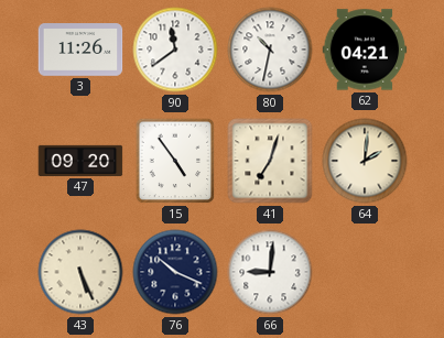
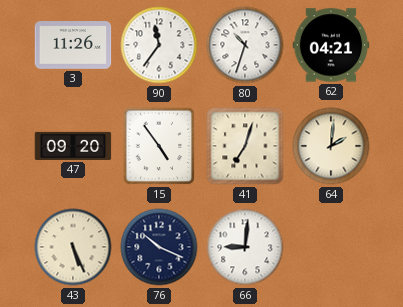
90: 11:39 -> 11:36
80: 10:32 -> 10:33
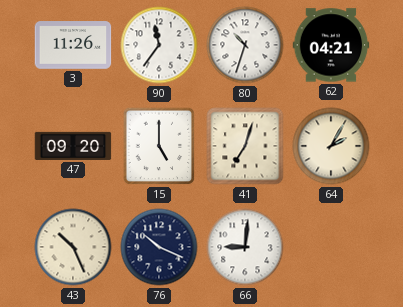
15: 4:54 -> 5:00
64: 2:01 -> 2:05
43: 5:26 -> 10:26
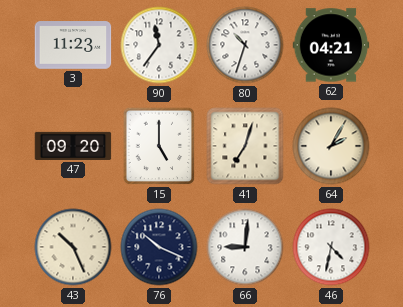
3: 11:26 -> 11:23
46: none -> 4:32
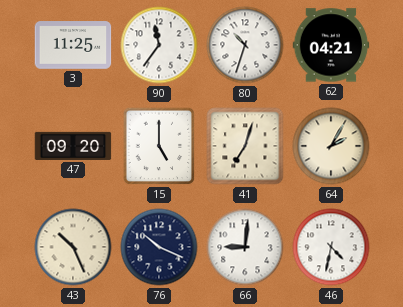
3: 11:23 -> 11:25
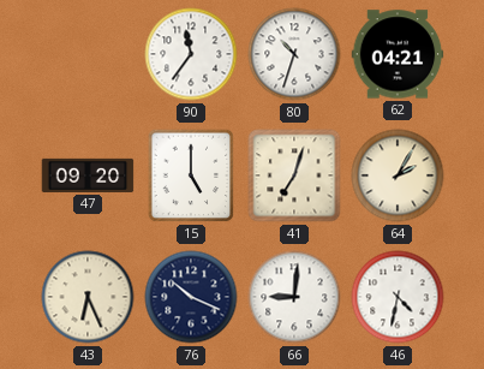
3: 11:25 -> none
43: 10:26 -> 6:26
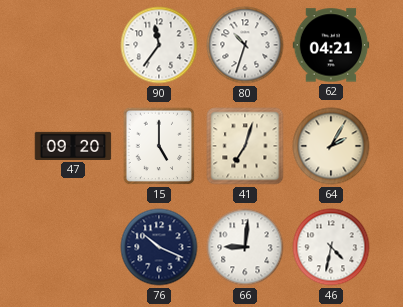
43: 6:26 -> none
